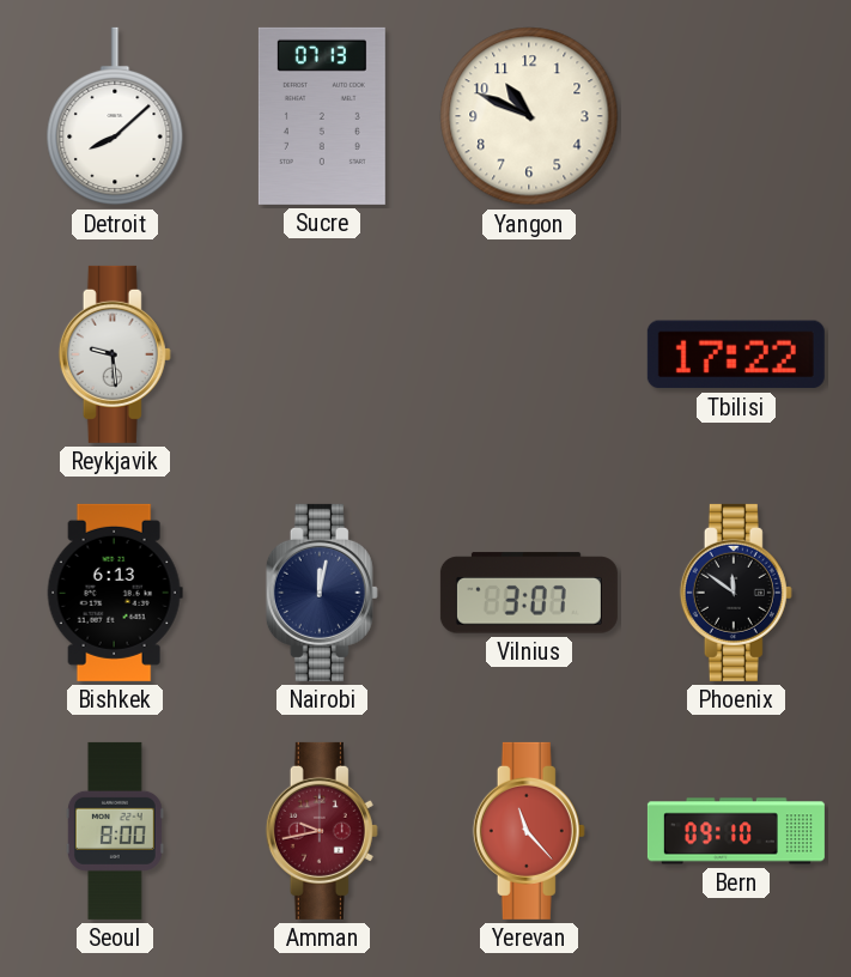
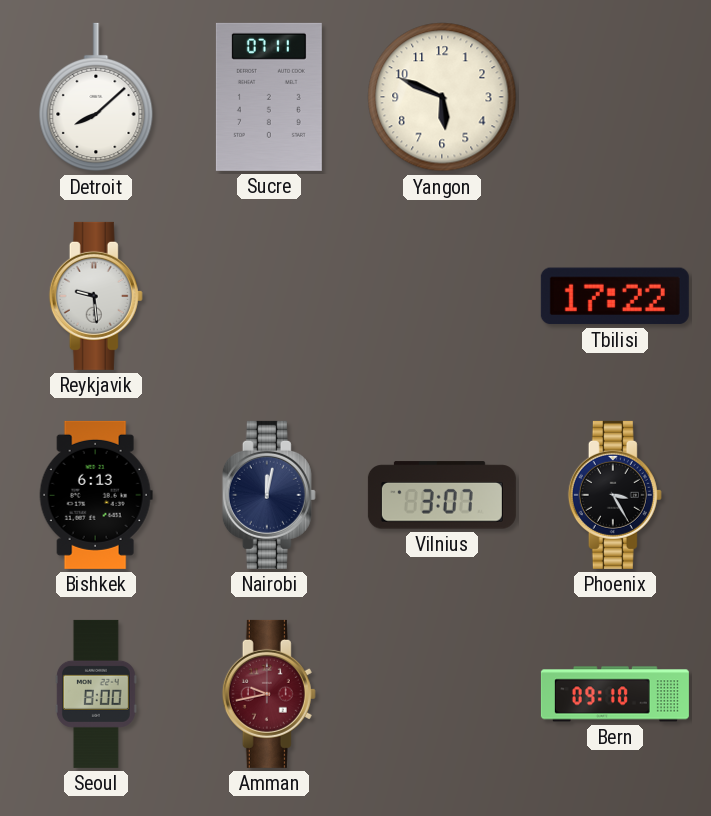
Sucre: 07:13 -> 07:11
Yangon: 10:49 -> 5:49
Phoenix: 11:51 -> 3:25
Yerevan: 11:23 -> none
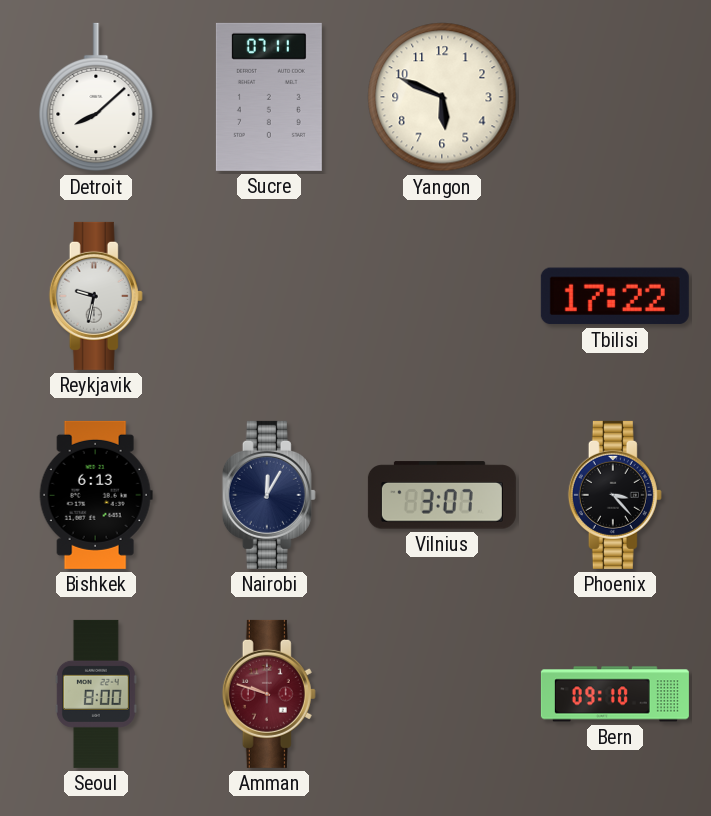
Reykjavik: 9:29 -> 9:32
Nairobi: 12:02 -> 12:05
Phoenix: 3:25 -> 3:23
Amman: 9:43 -> 9:48
